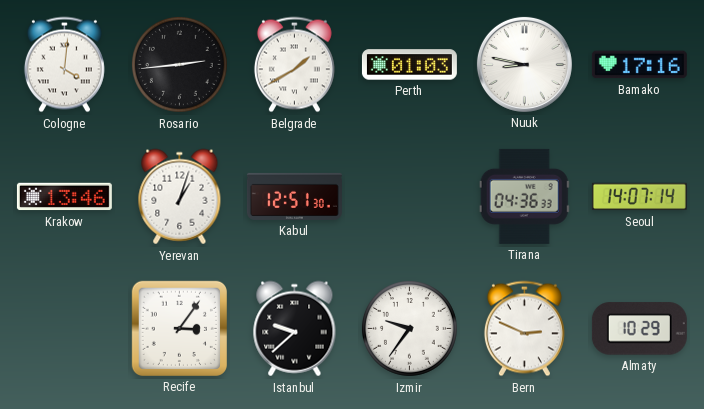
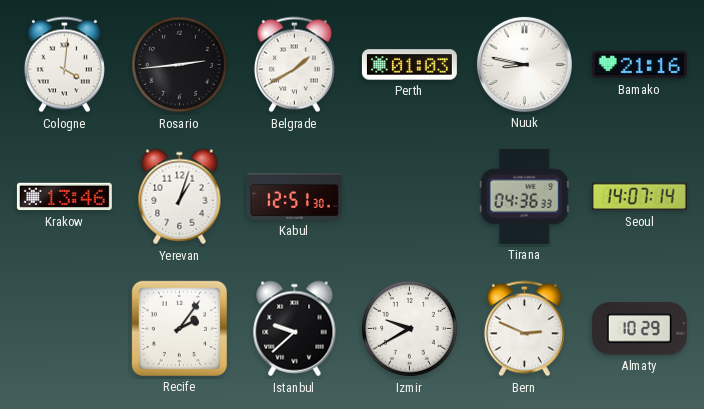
Bamako: 17:16 -> 21:16
Recife: 3:06 -> 2:06
Izmir: 9:36 -> 9:40
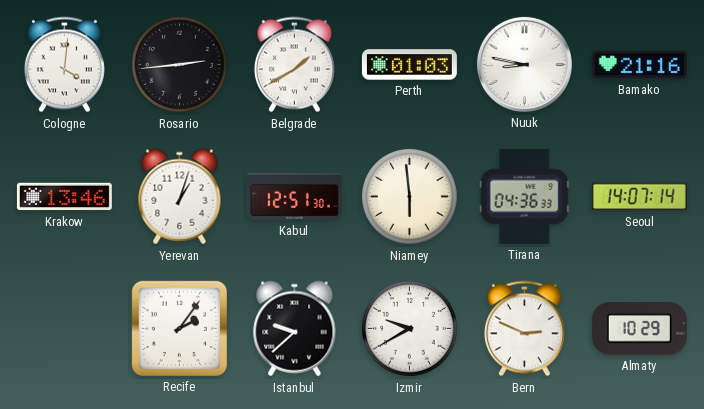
Niamey: none -> 5:59
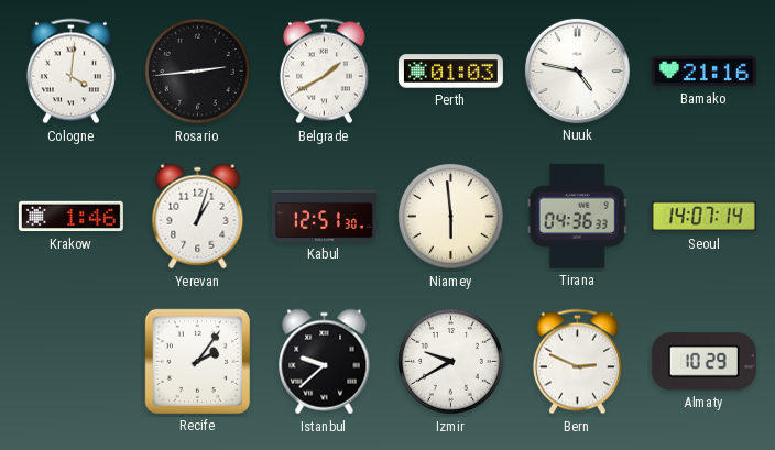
Nuuk: 8:47 -> 4:47
Krakow: 13:46 -> 1:46
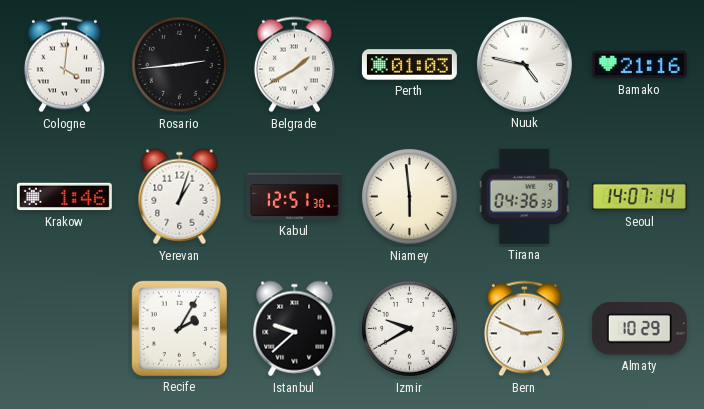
Recife: 2:06 -> 2:05
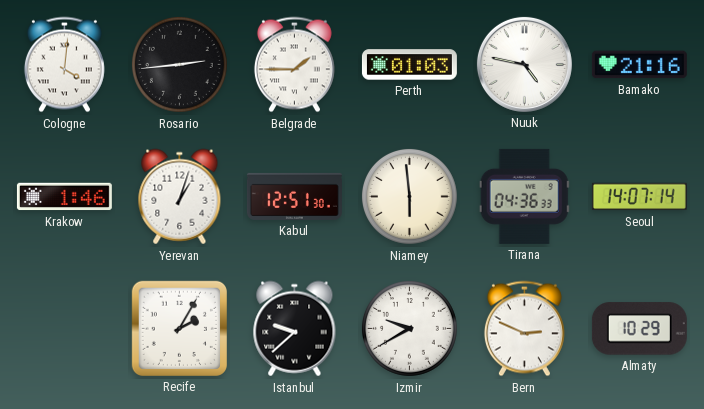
Belgrade: 1:40 -> 1:45
